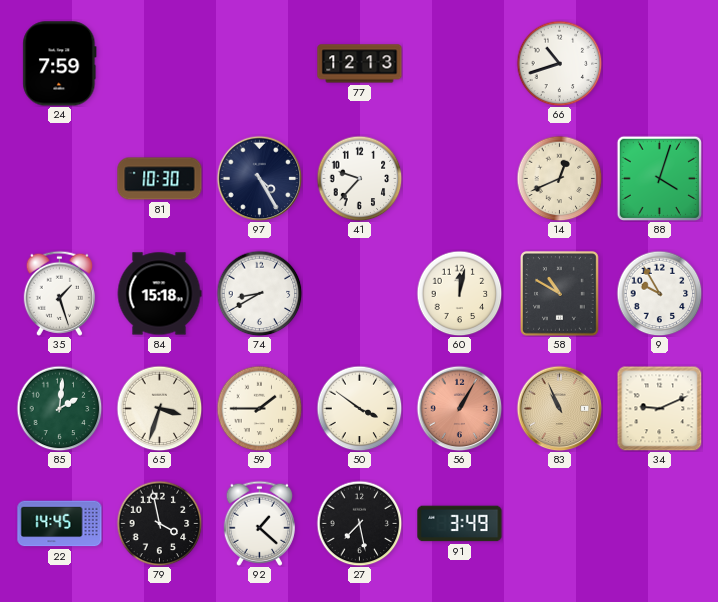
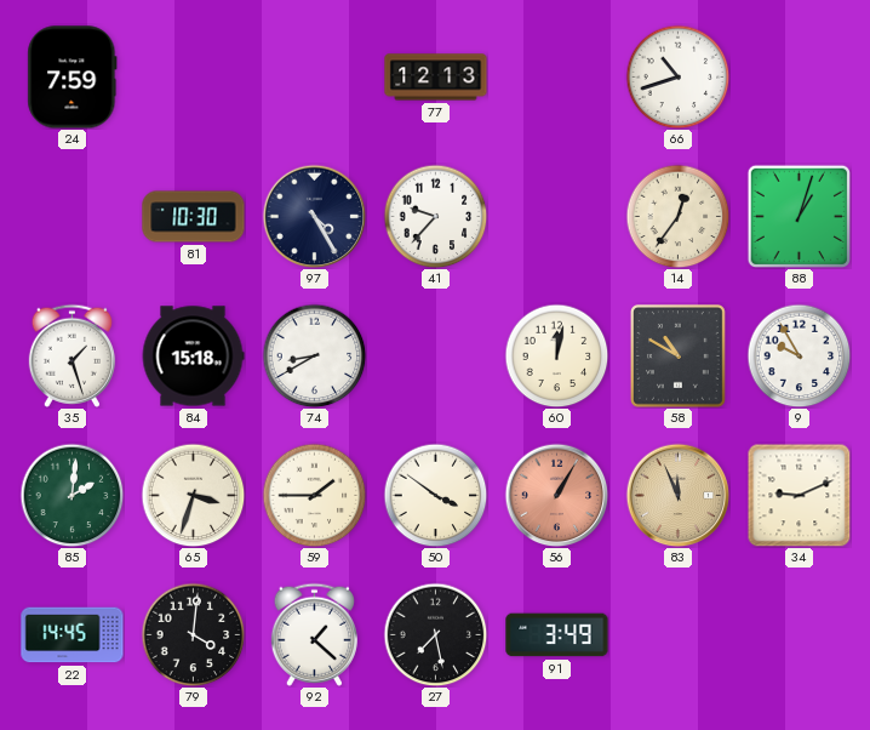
14: 12:41 -> 12:36
88: 4:03 -> 1:03
83: 10:56 -> 11:56
79: 3:58 -> 4:01
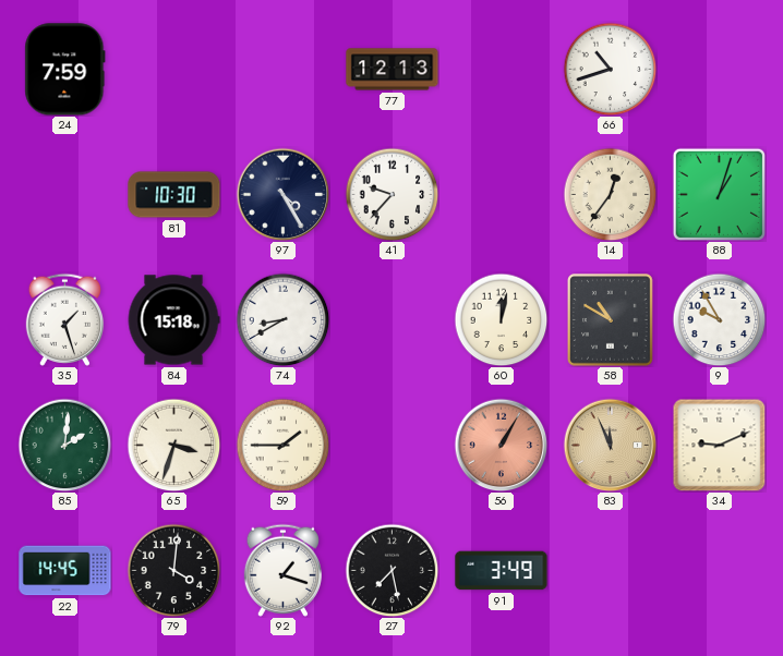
50: 3:51 -> none
92: 1:22 -> 1:18
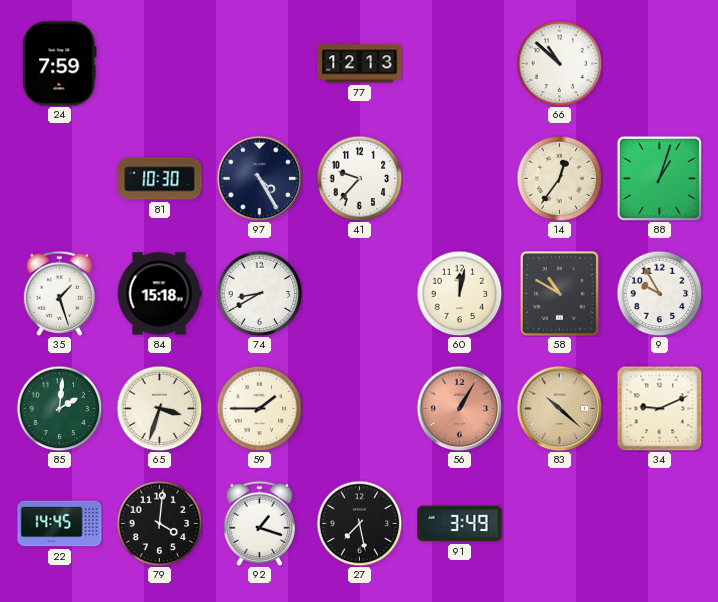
66: 10:42 -> 10:52
83: 11:56 -> 10:22
